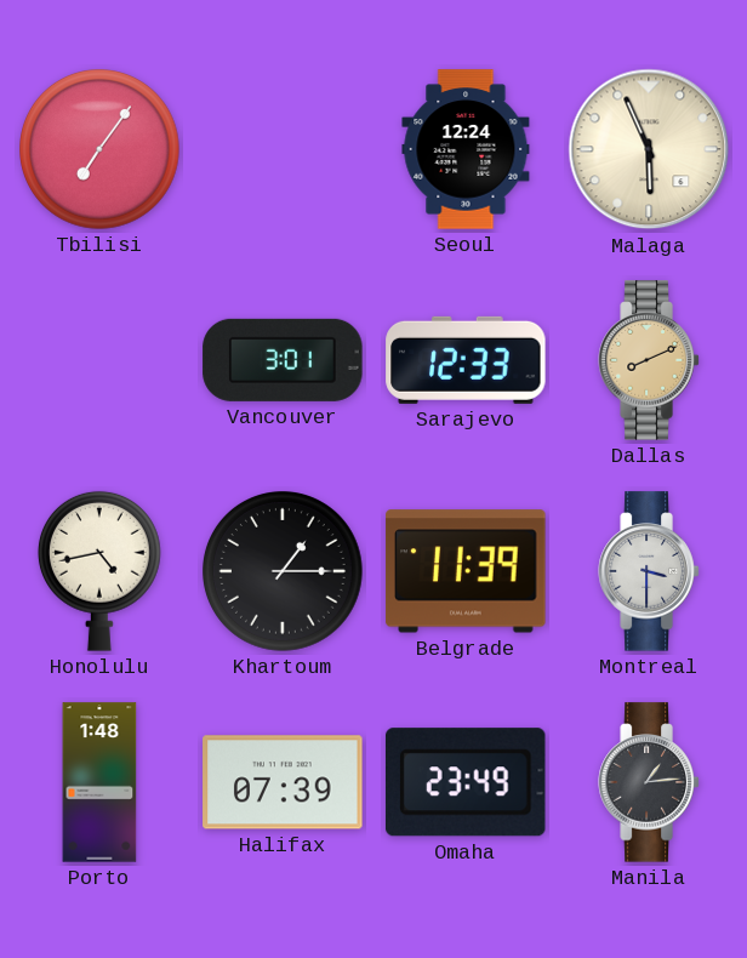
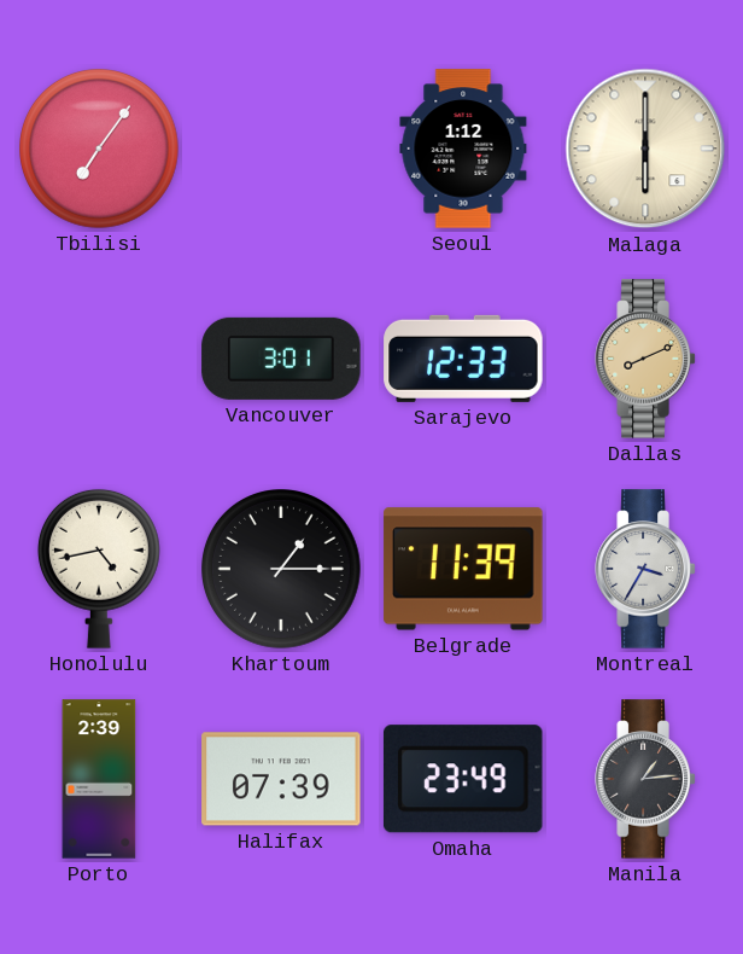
Seoul: 12:24 -> 1:12
Malaga: 5:56 -> 6:00
Montreal: 3:30 -> 3:35
Porto: 1:48 -> 2:39
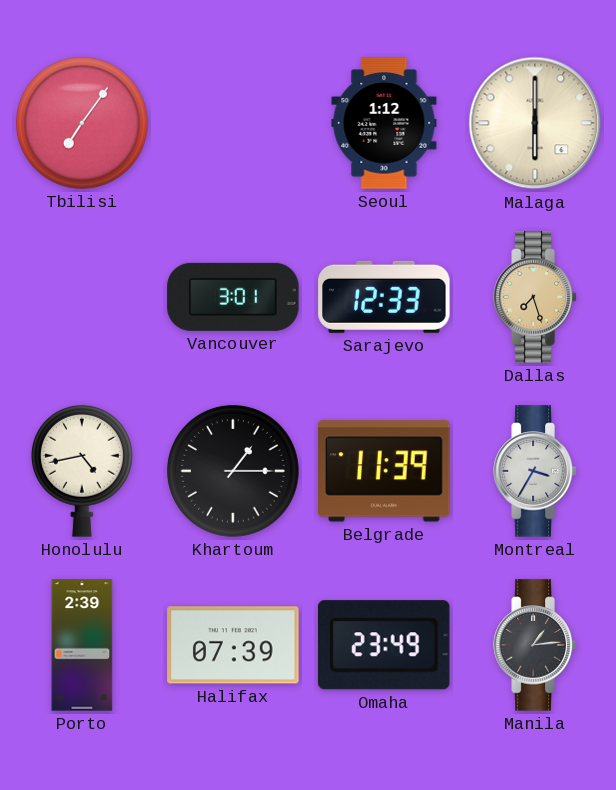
Dallas: 8:11 -> 7:27
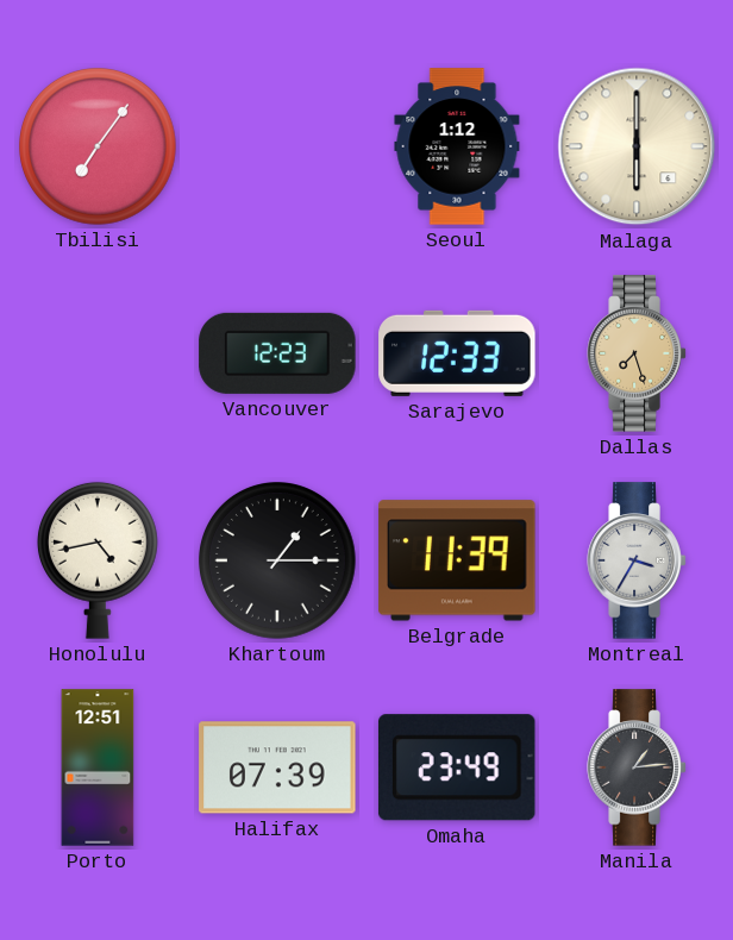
Vancouver: 3:01 -> 12:23
Porto: 2:39 -> 12:51
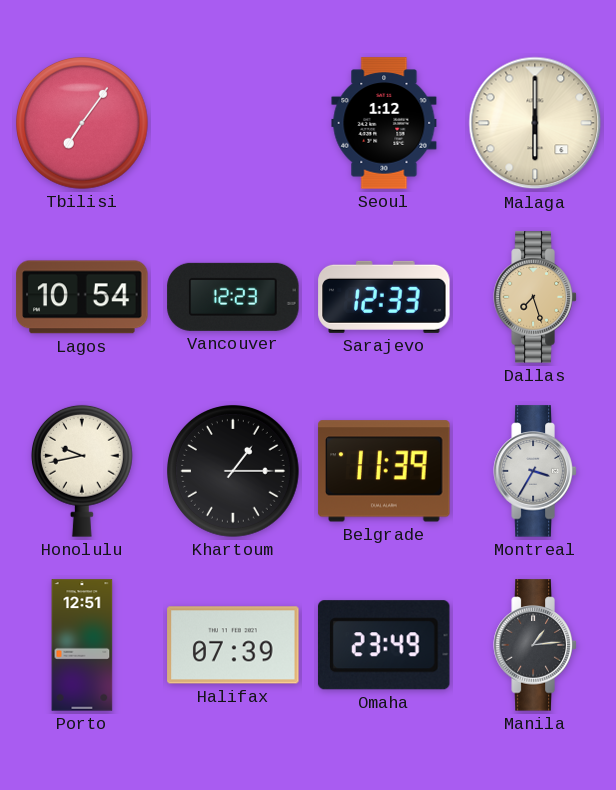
Lagos: none -> 10:54
Honolulu: 4:43 -> 9:43
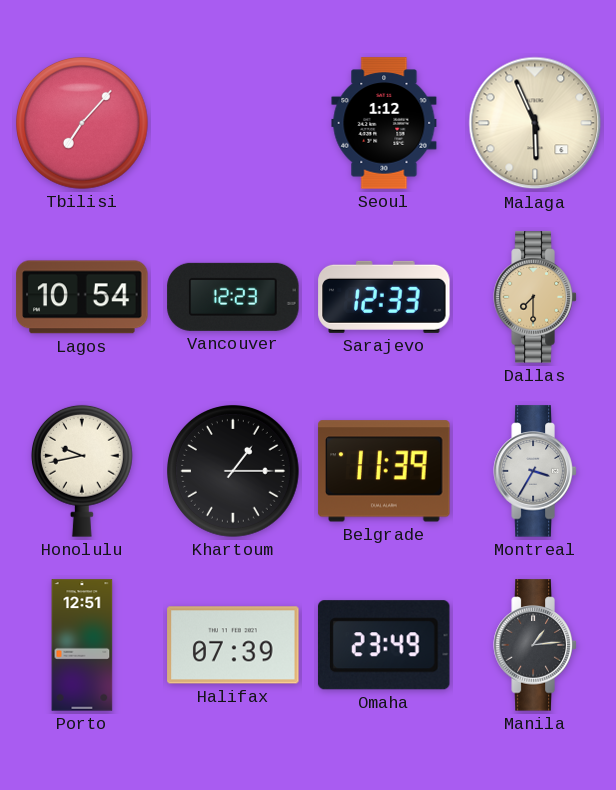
Tbilisi: 7:06 -> 7:07
Malaga: 6:00 -> 5:56
Dallas: 7:27 -> 7:30
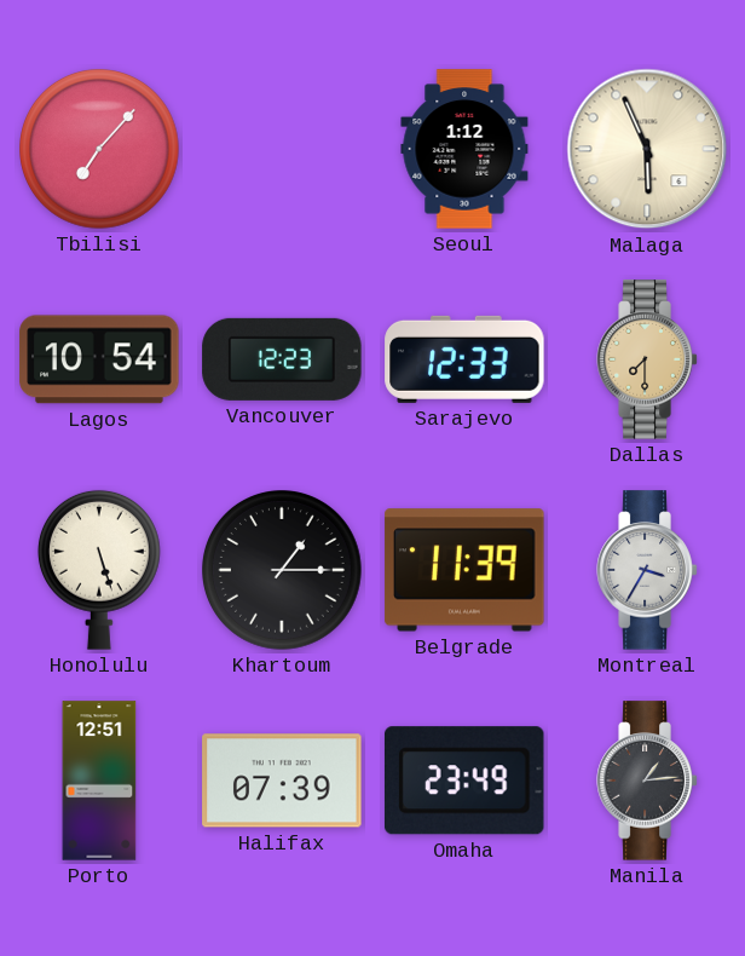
Honolulu: 9:43 -> 5:27
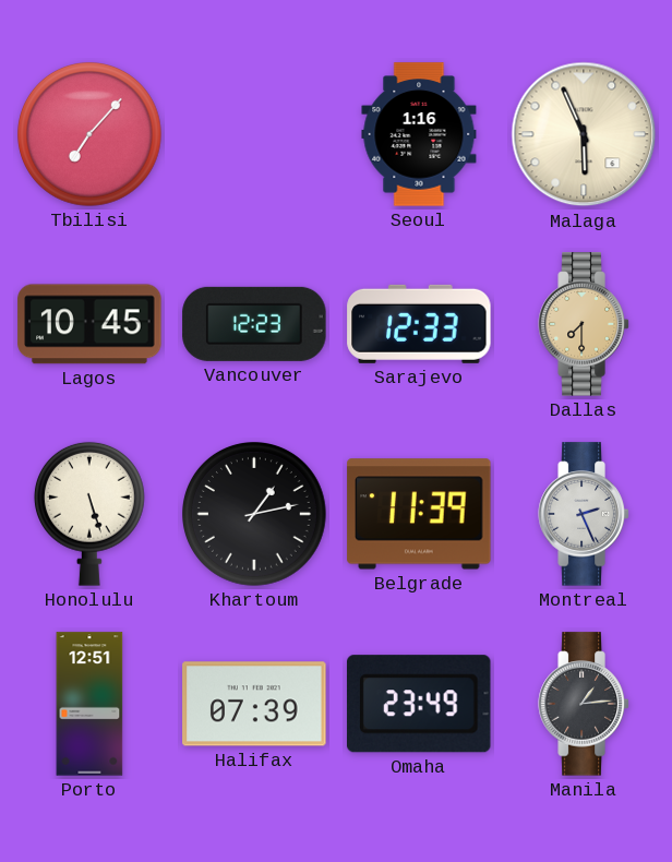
Seoul: 1:12 -> 1:16
Lagos: 10:54 -> 10:45
Khartoum: 1:15 -> 1:13
Montreal: 3:35 -> 2:26
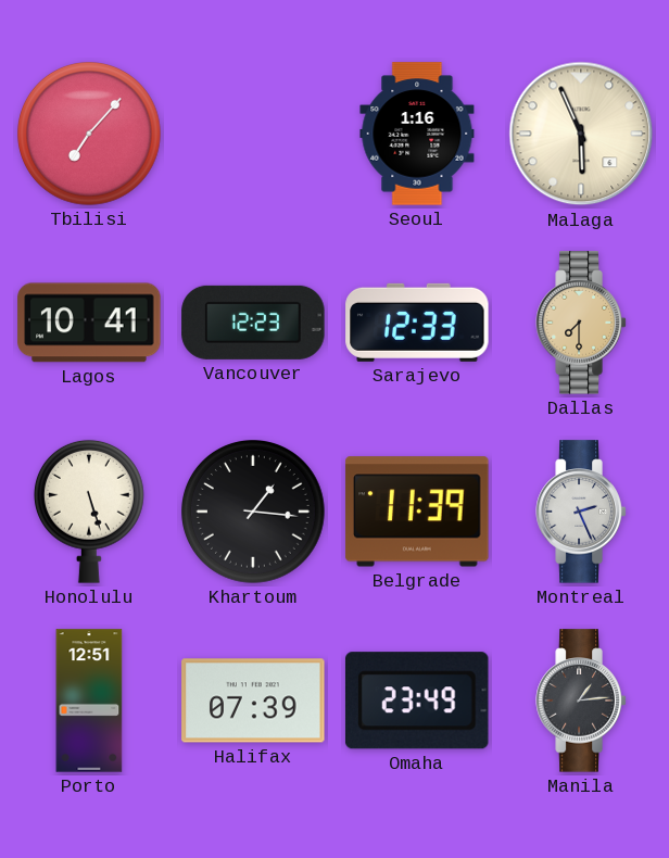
Lagos: 10:45 -> 10:41
Khartoum: 1:13 -> 1:16
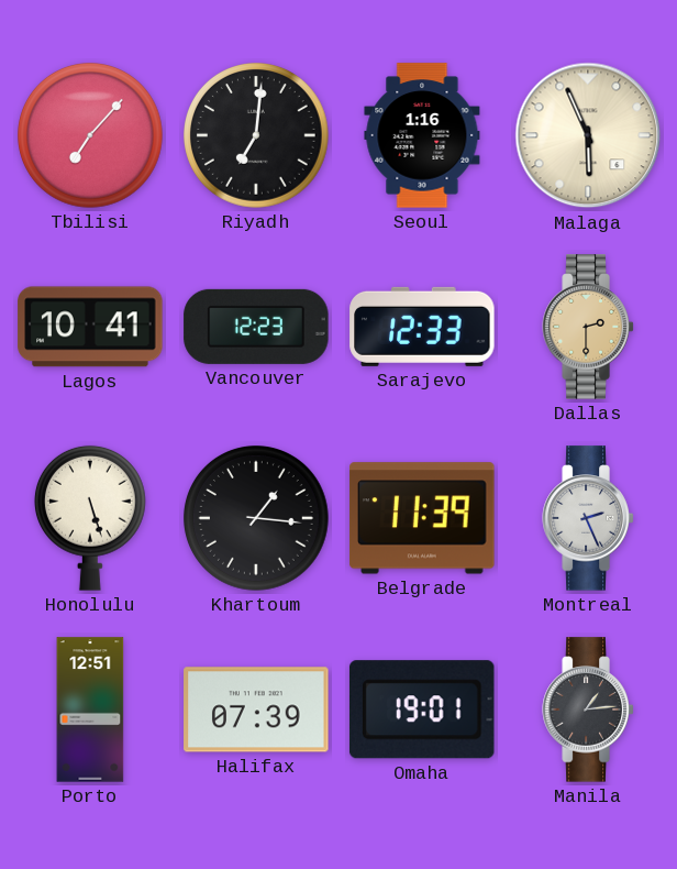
Riyadh: none -> 7:01
Dallas: 7:30 -> 2:30
Omaha: 23:49 -> 19:01
